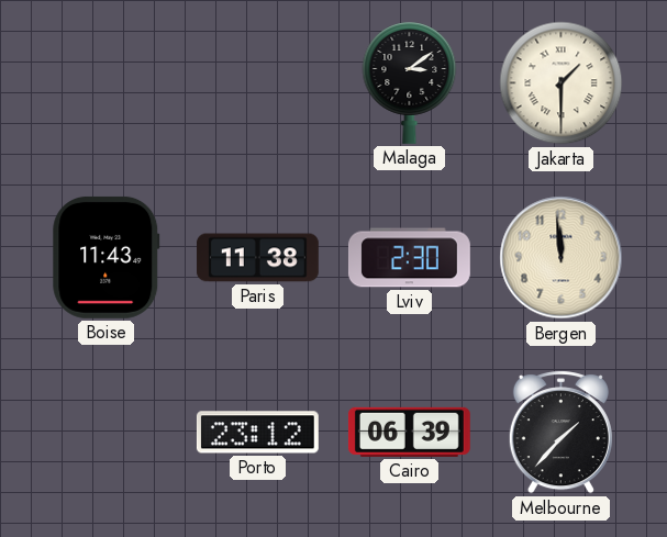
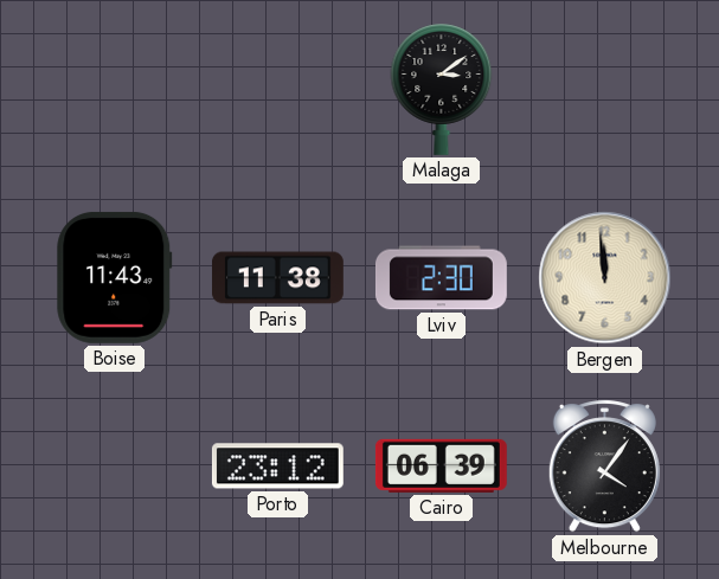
Jakarta: 1:30 -> none
Melbourne: 1:37 -> 4:06
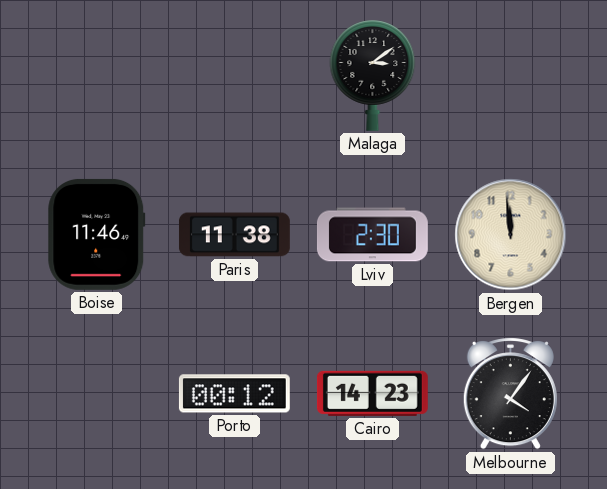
Boise: 11:43 -> 11:46
Porto: 23:12 -> 00:12
Cairo: 06:39 -> 14:23
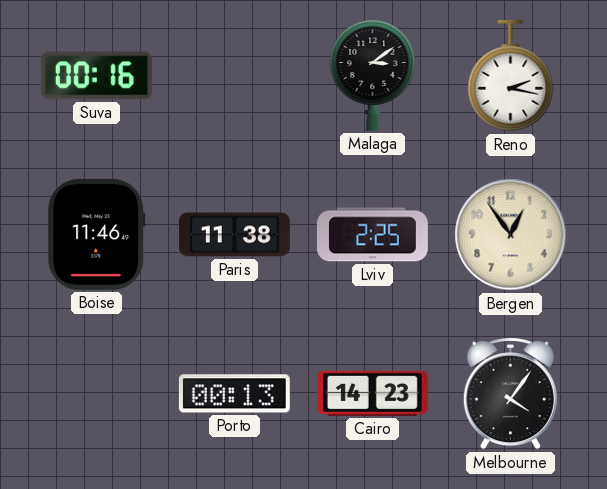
Suva: none -> 00:16
Reno: none -> 2:17
Lviv: 2:30 -> 2:25
Bergen: 11:59 -> 12:54
Porto: 00:12 -> 00:13
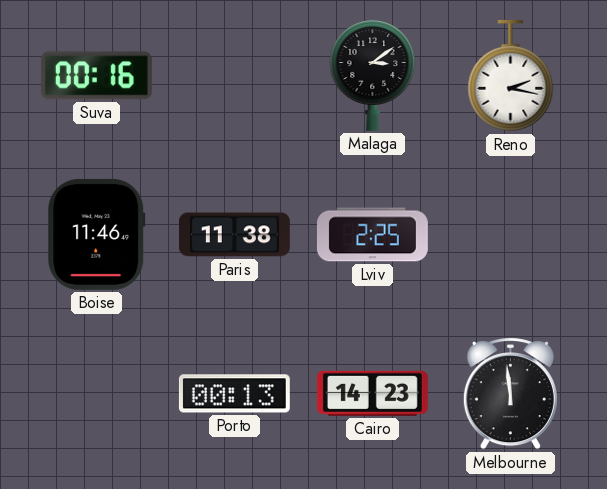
Bergen: 12:54 -> none
Melbourne: 4:06 -> 11:59
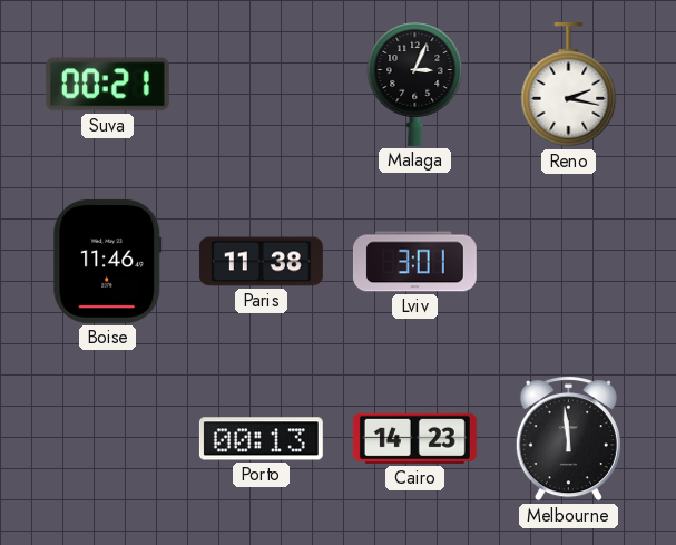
Suva: 00:16 -> 00:21
Malaga: 3:09 -> 3:04
Lviv: 2:25 -> 3:01
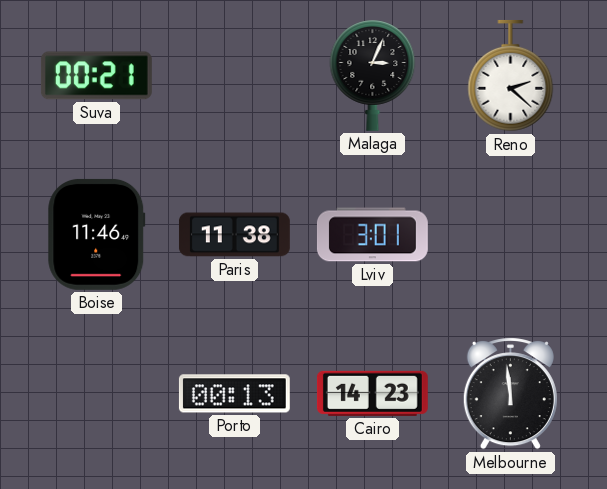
Reno: 2:17 -> 2:22
